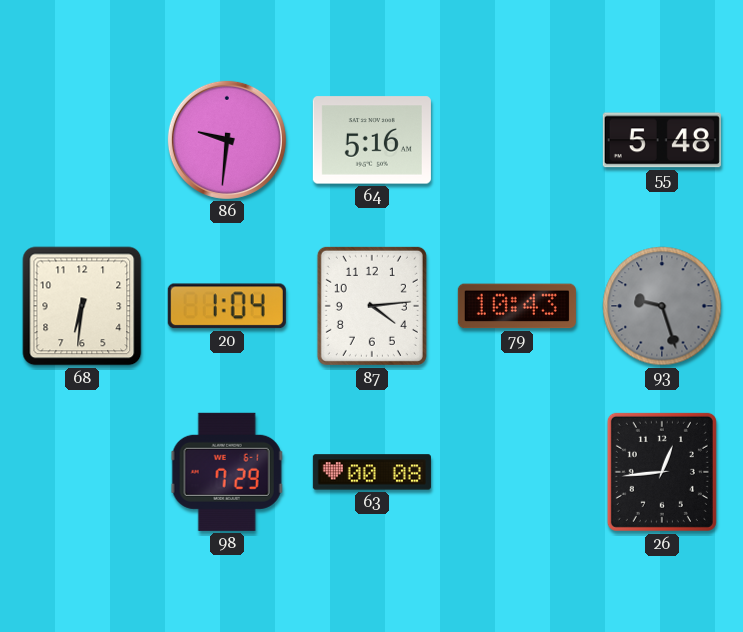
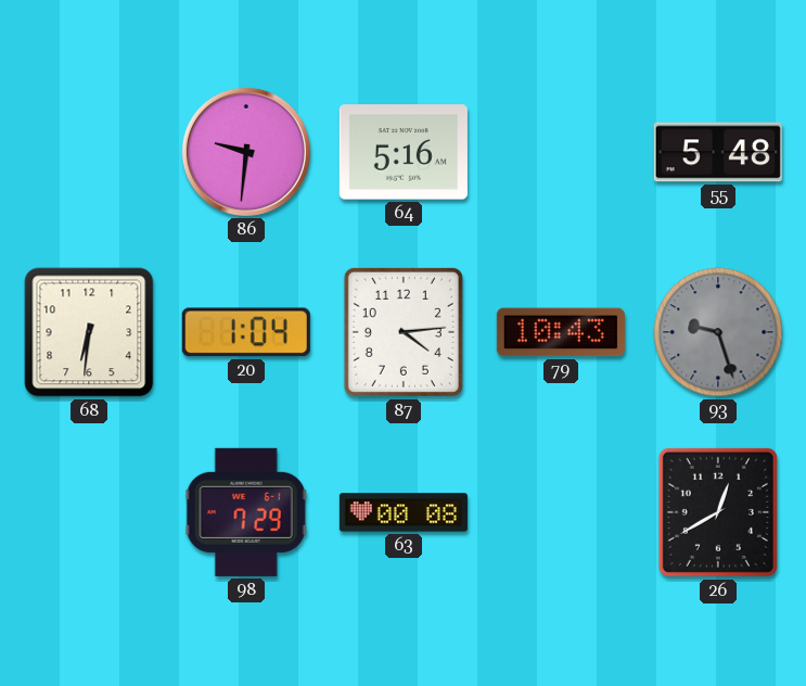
26: 12:44 -> 12:40
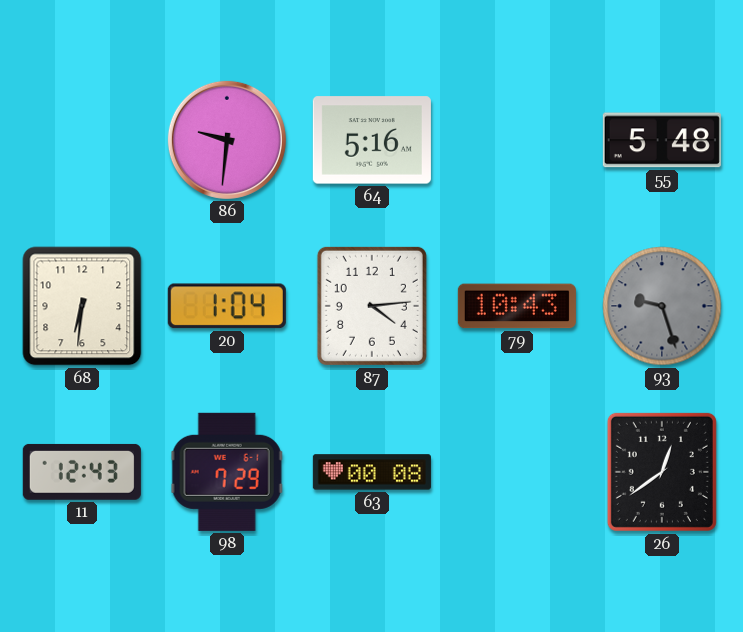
11: none -> 12:43
26: 12:40 -> 12:39
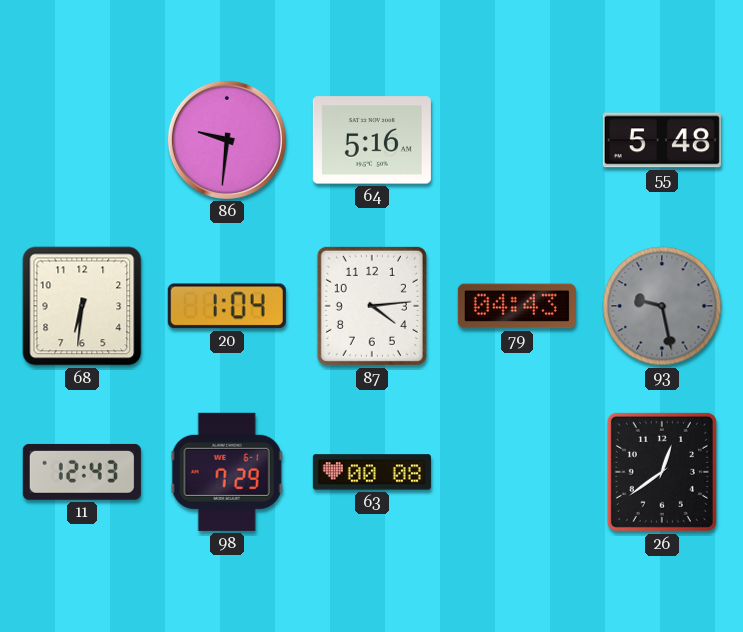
79: 10:43 -> 04:43
93: 9:27 -> 9:28
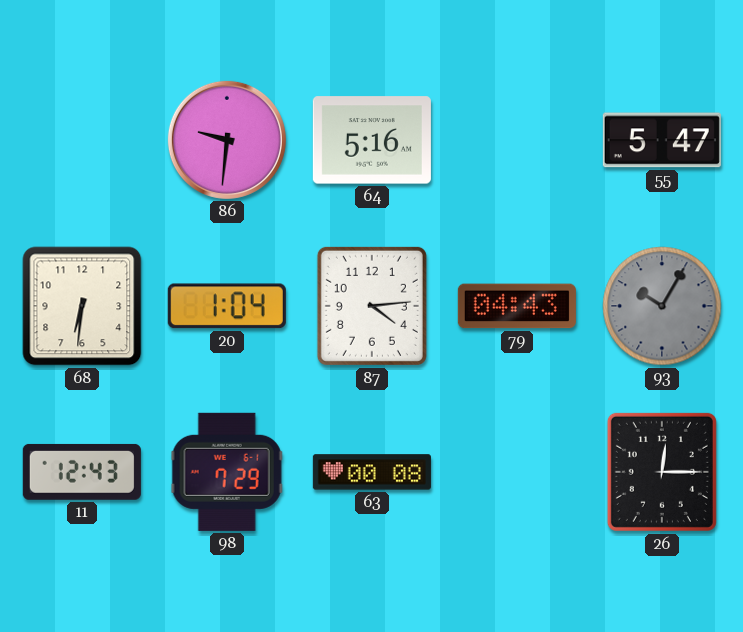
55: 5:48 -> 5:47
93: 9:28 -> 10:05
26: 12:39 -> 12:15
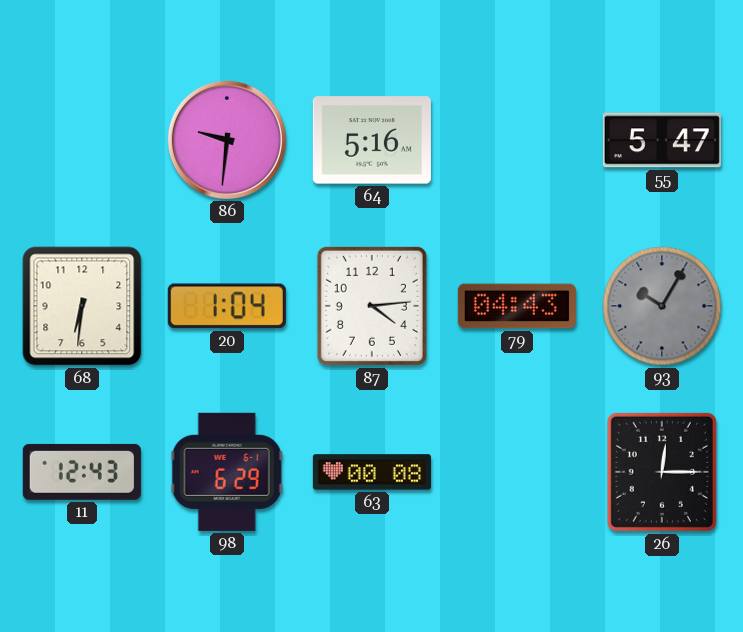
98: 7:29 -> 6:29
